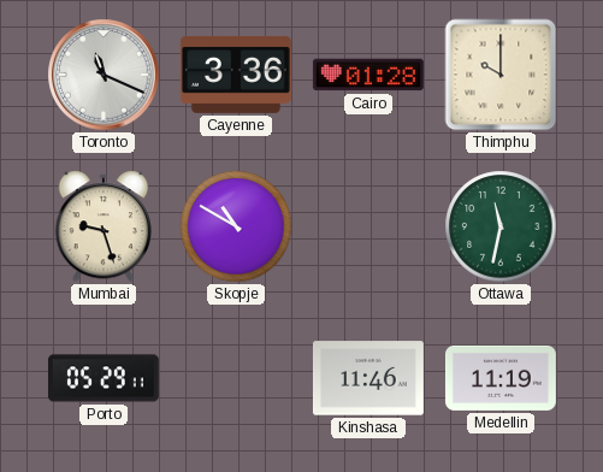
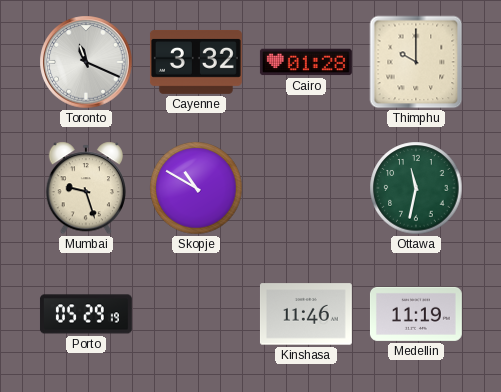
Cayenne: 3:36 -> 3:32
Porto: 05:29:11 -> 05:29:19
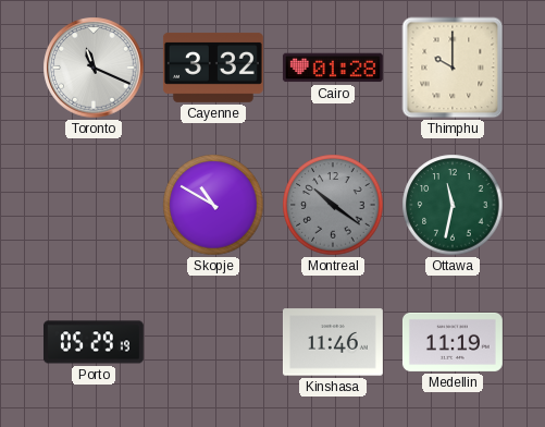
Mumbai: 9:27 -> none
Montreal: none -> 10:21
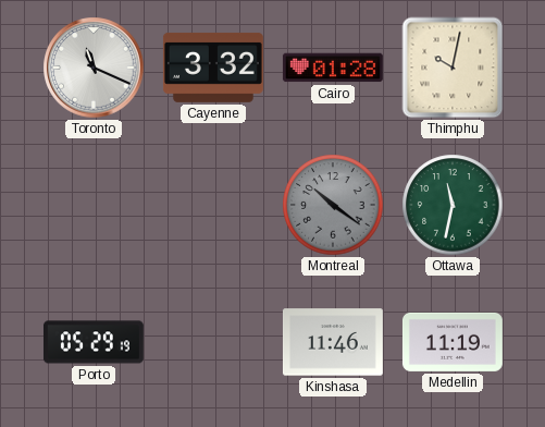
Thimphu: 10:00 -> 10:02
Skopje: 10:50 -> none
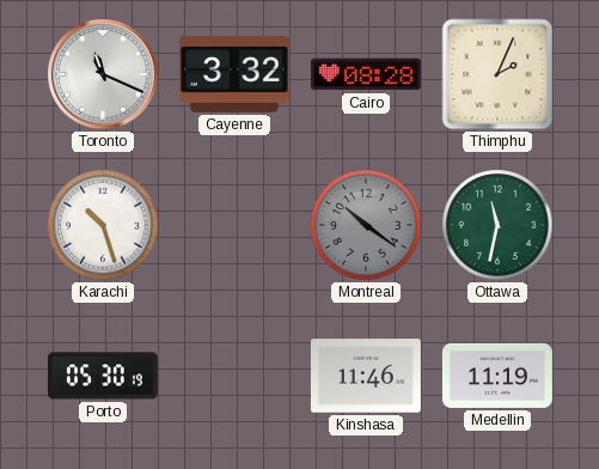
Cairo: 01:28 -> 08:28
Thimphu: 10:02 -> 2:04
Karachi: none -> 10:27
Porto: 05:29 -> 05:30
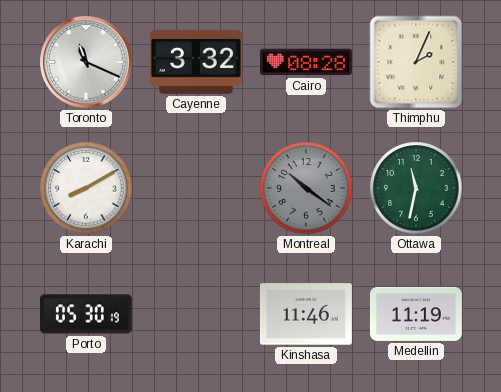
Karachi: 10:27 -> 8:10
